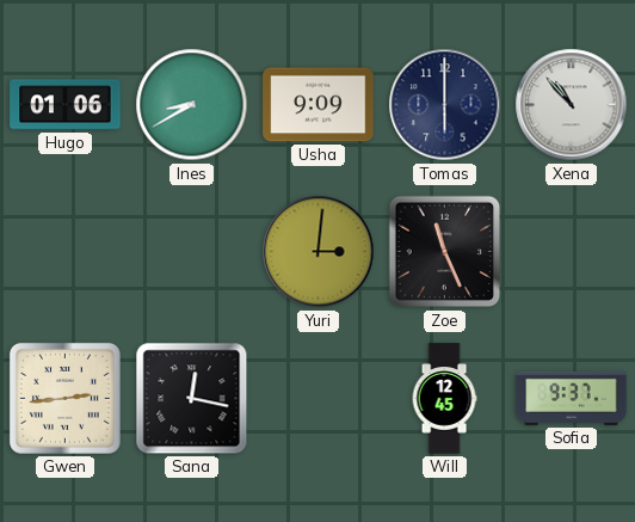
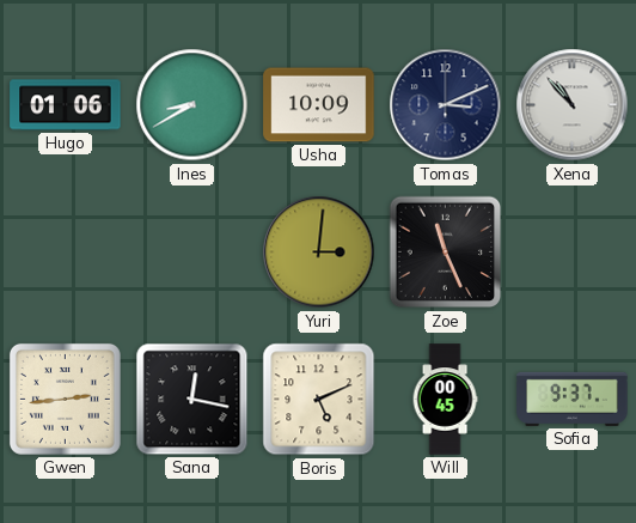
Usha: 9:09 -> 10:09
Tomas: 6:00 -> 3:11
Boris: none -> 5:11
Will: 12:45 -> 00:45
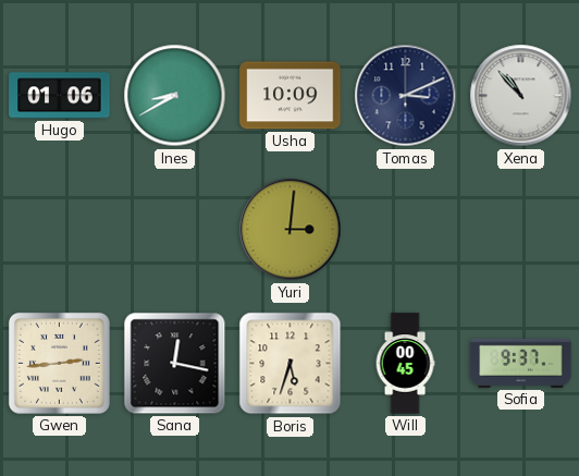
Zoe: 11:26 -> none
Boris: 5:11 -> 5:33
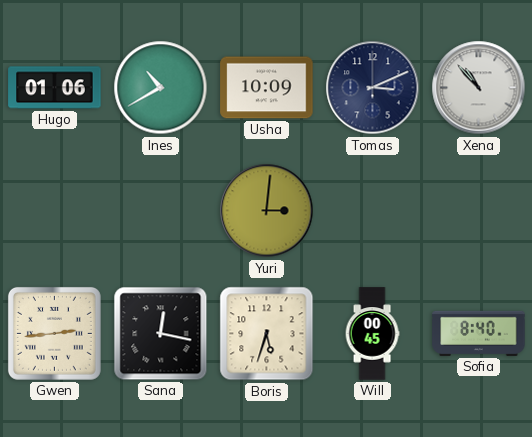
Ines: 8:40 -> 10:40
Sofia: 9:37 -> 8:40
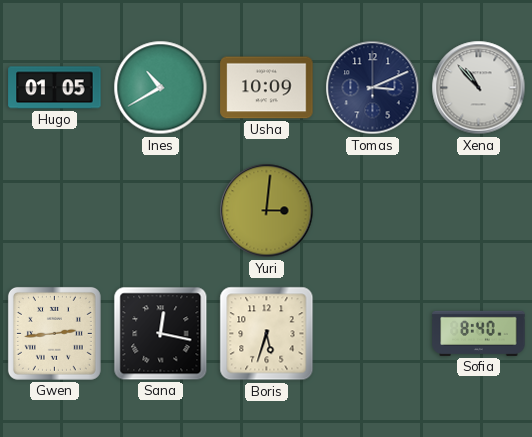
Hugo: 01:06 -> 01:05
Will: 00:45 -> none
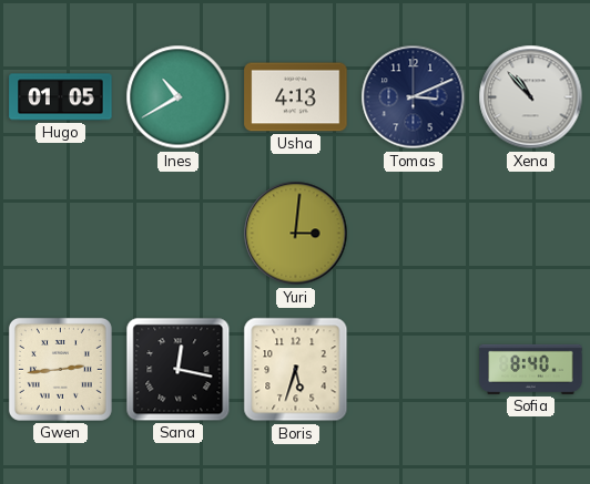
Usha: 10:09 -> 4:13
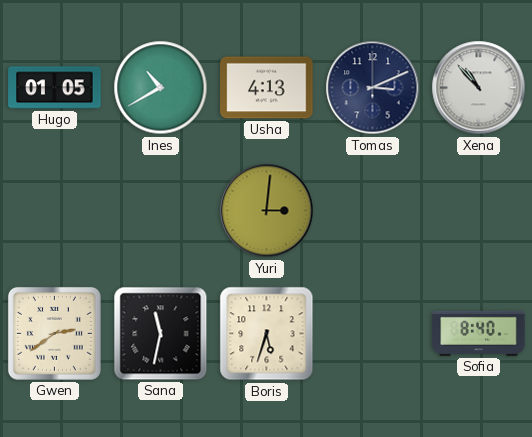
Gwen: 2:44 -> 2:39
Sana: 12:17 -> 11:32
